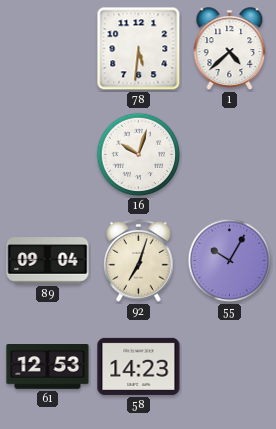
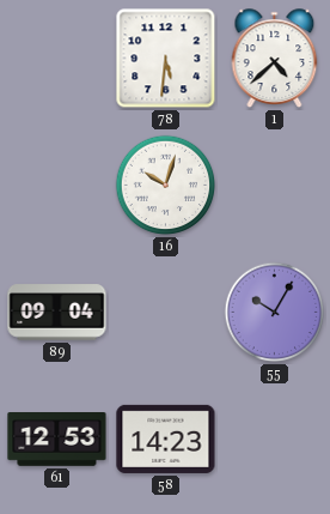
92: 7:03 -> none
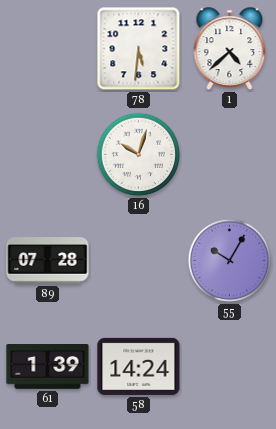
89: 09:04 -> 07:28
61: 12:53 -> 1:39
58: 14:23 -> 14:24
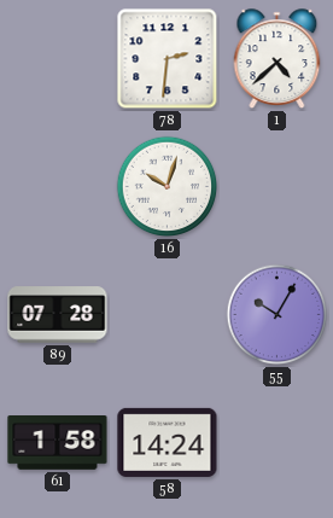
78: 5:31 -> 2:31
61: 1:39 -> 1:58
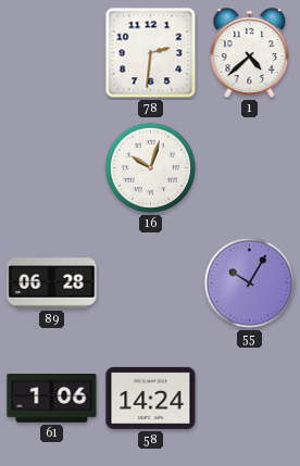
89: 07:28 -> 06:28
61: 1:58 -> 1:06
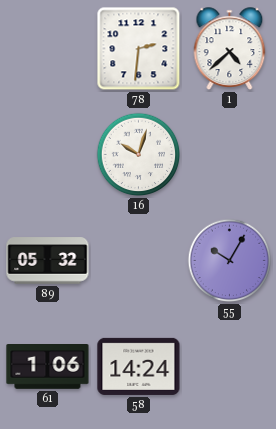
89: 06:28 -> 05:32
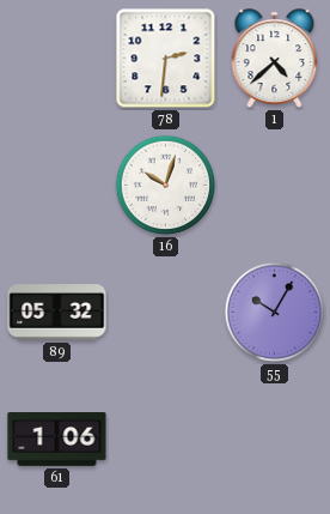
58: 14:24 -> none
